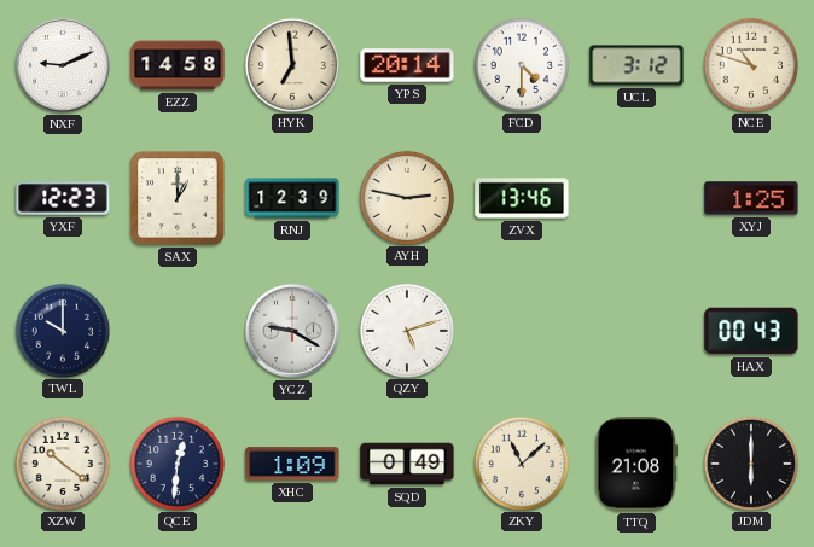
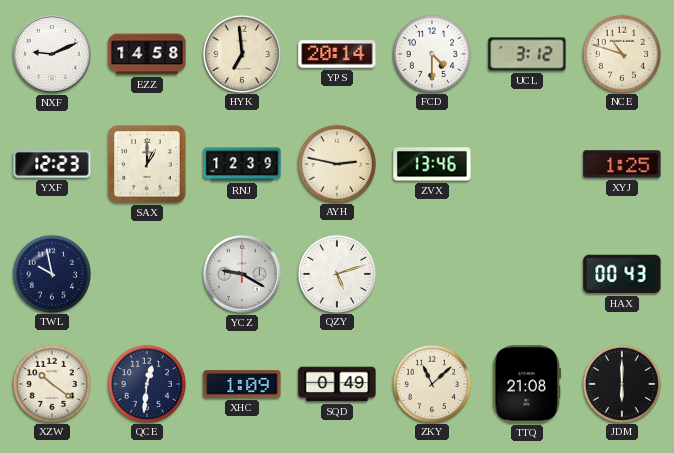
TWL: 10:00 -> 9:58
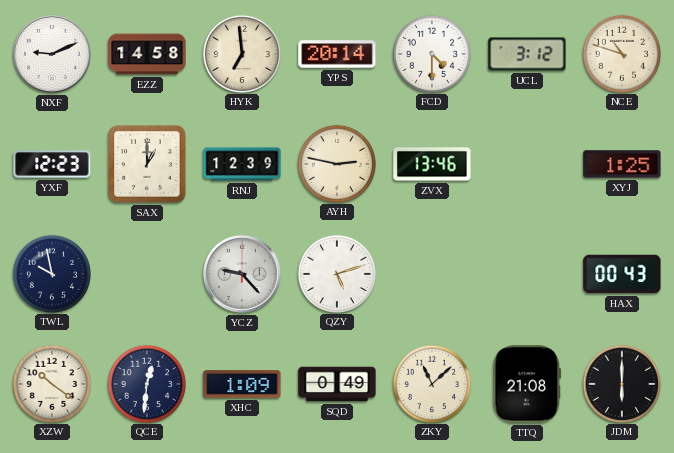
YCZ: 9:20 -> 9:23
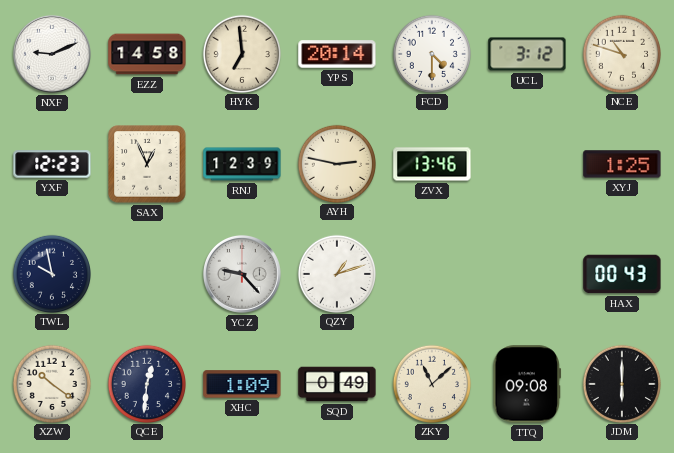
SAX: 1:00 -> 12:56
QZY: 5:12 -> 1:12
TTQ: 21:08 -> 09:08
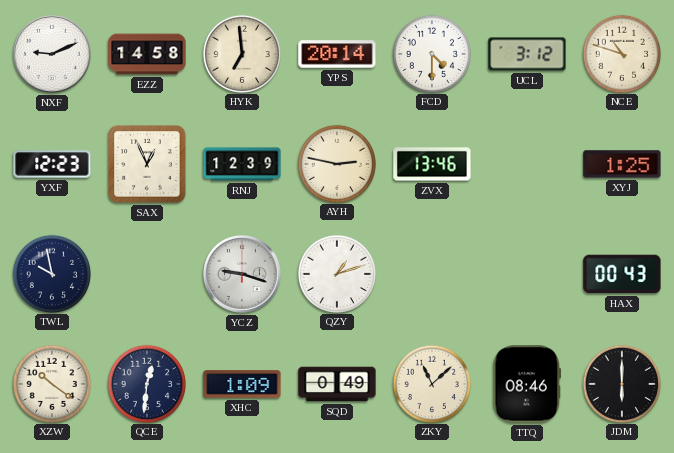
YCZ: 9:23 -> 9:18
TTQ: 09:08 -> 08:46
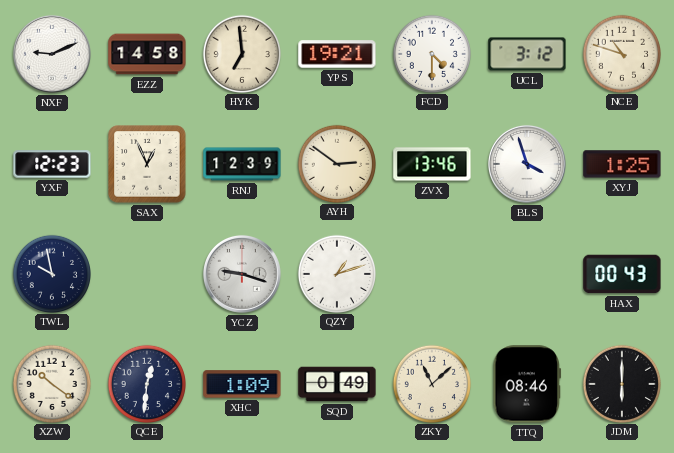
YPS: 20:14 -> 19:21
AYH: 2:47 -> 2:51
BLS: none -> 3:57
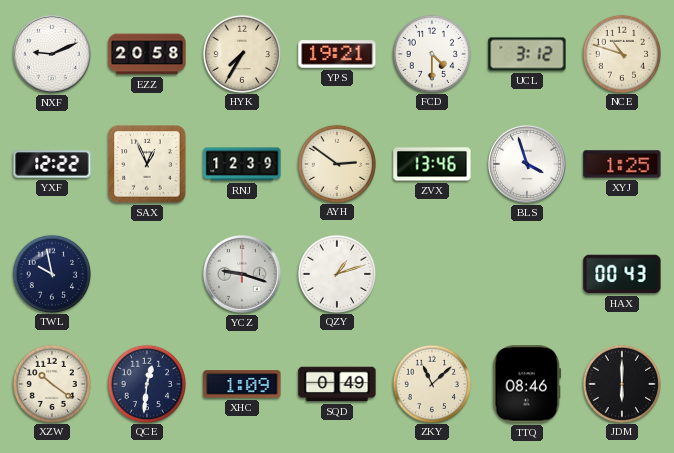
EZZ: 14:58 -> 20:58
HYK: 6:59 -> 7:35
YXF: 12:23 -> 12:22
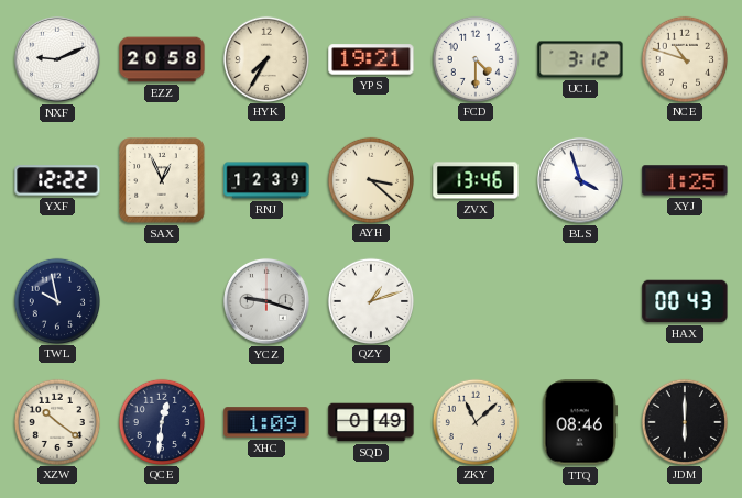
AYH: 2:51 -> 3:22
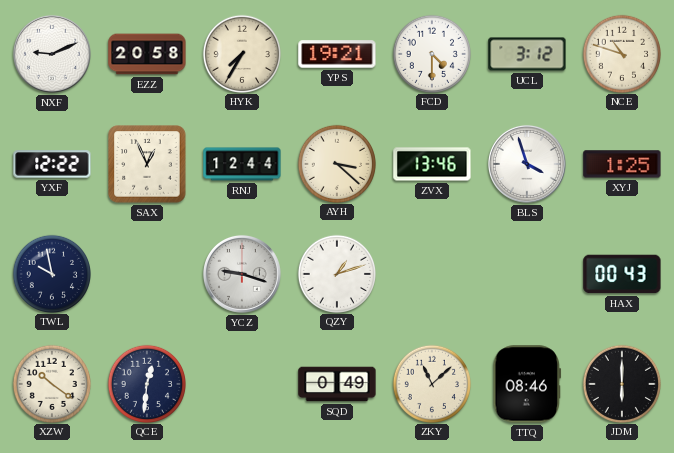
RNJ: 12:39 -> 12:44
XHC: 1:09 -> none
